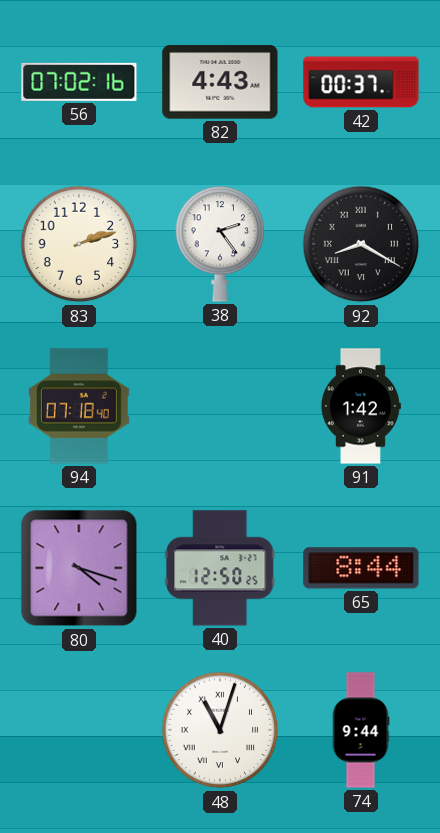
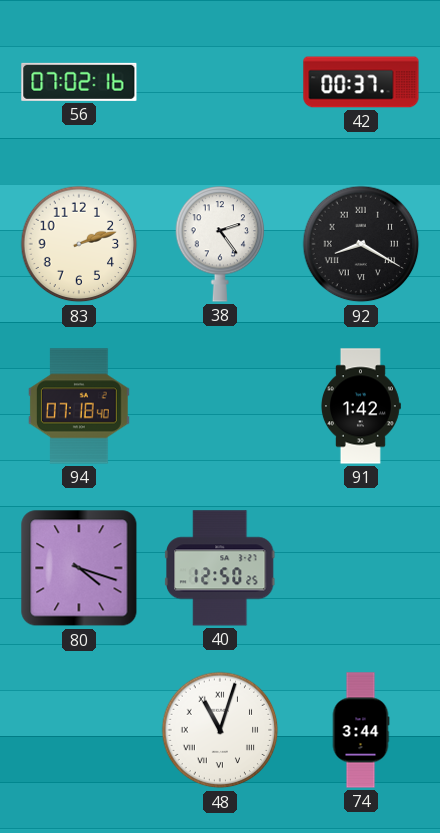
82: 4:43 -> none
65: 8:44 -> none
74: 9:44 -> 3:44
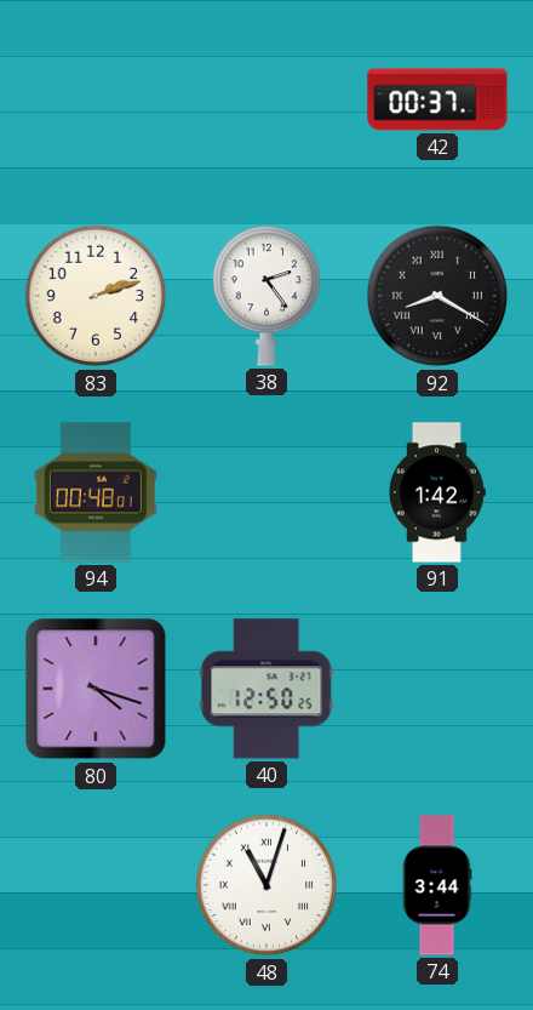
56: 07:02 -> none
94: 07:18 -> 00:48
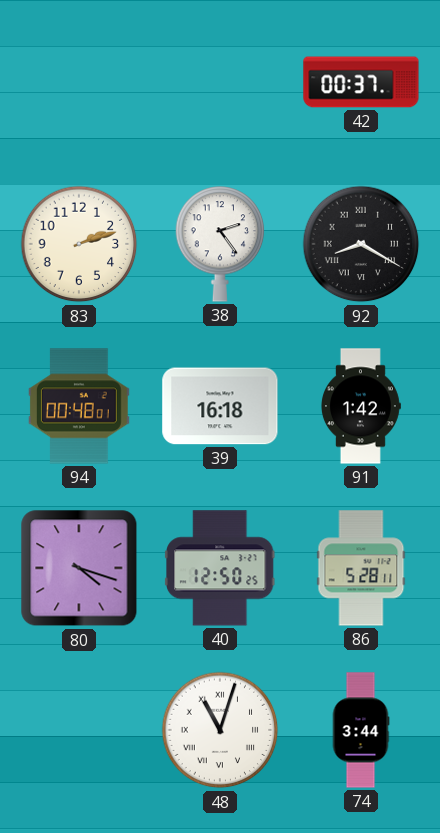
39: none -> 16:18
86: none -> 5:28
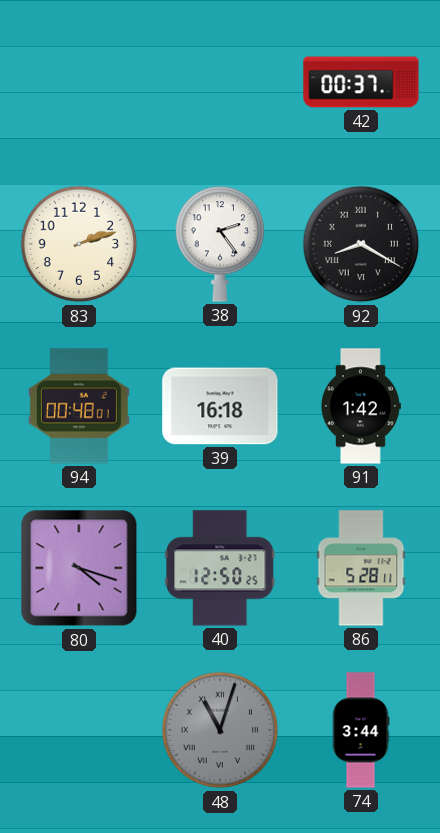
48 dial: white -> grey
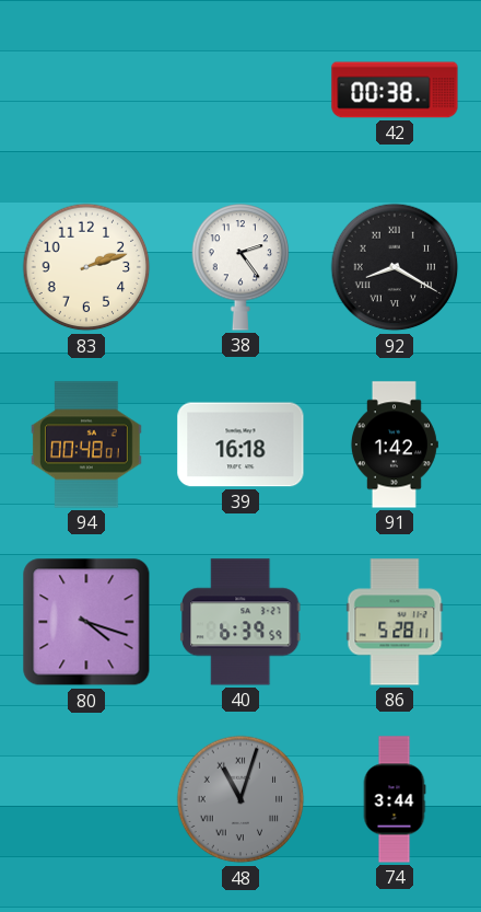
42: 00:37 -> 00:38
40: 12:50 -> 6:39
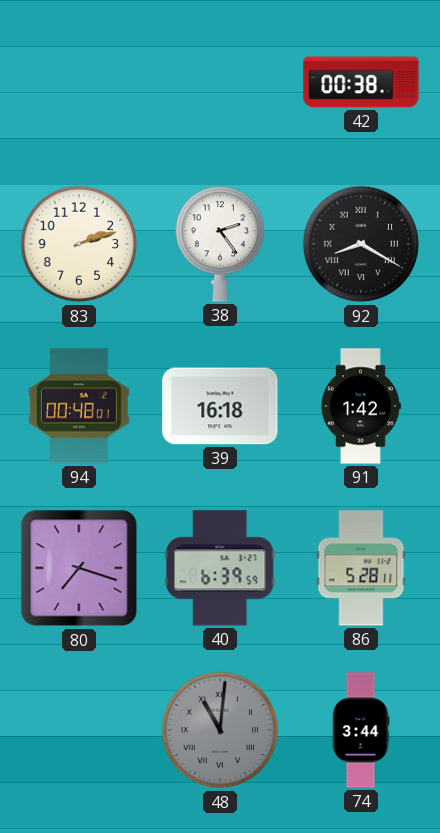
80: 4:18 -> 7:18
48: 11:03 -> 11:01
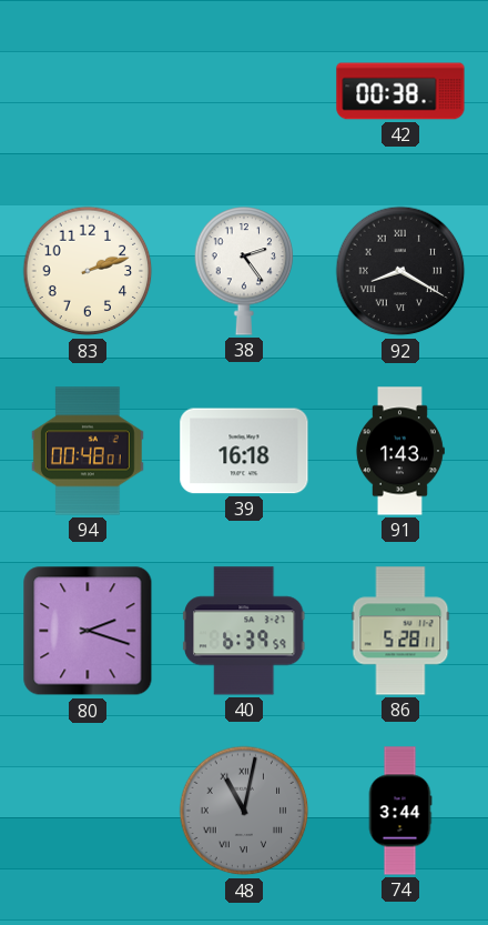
91: 1:42 -> 1:43
80: 7:18 -> 2:18
48: 11:01 -> 11:02
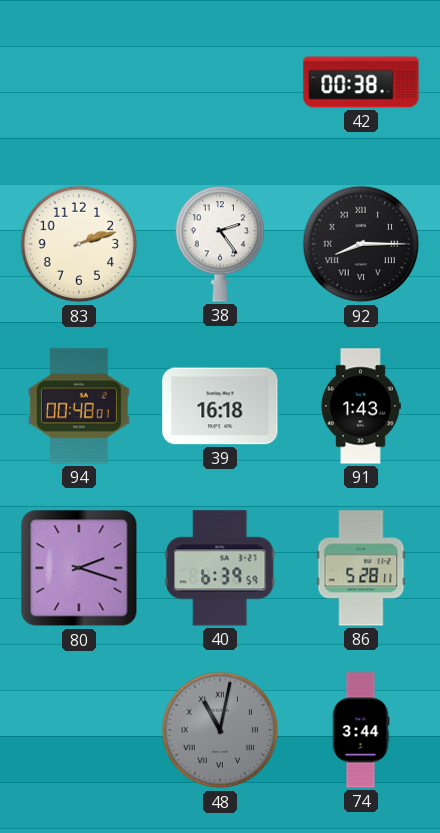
92: 8:20 -> 8:15
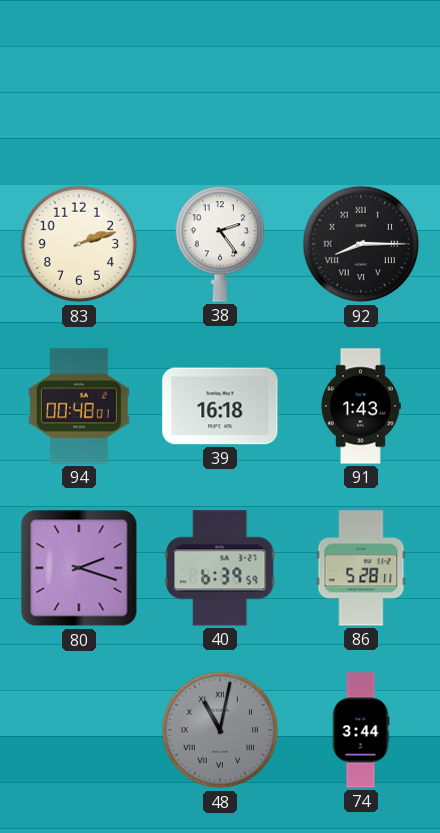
42: 00:38 -> none
